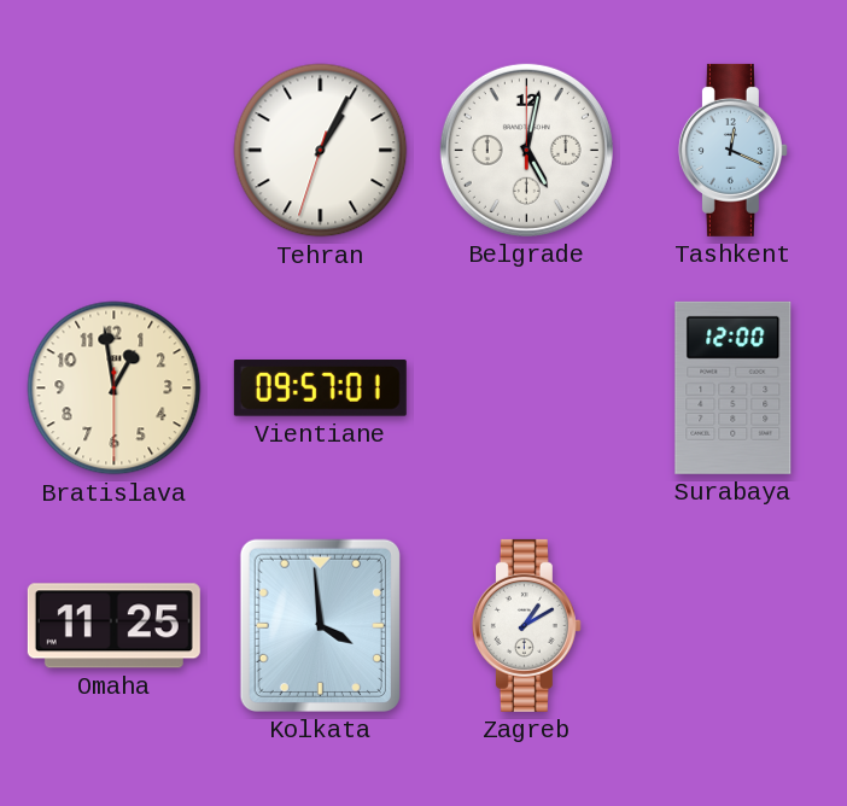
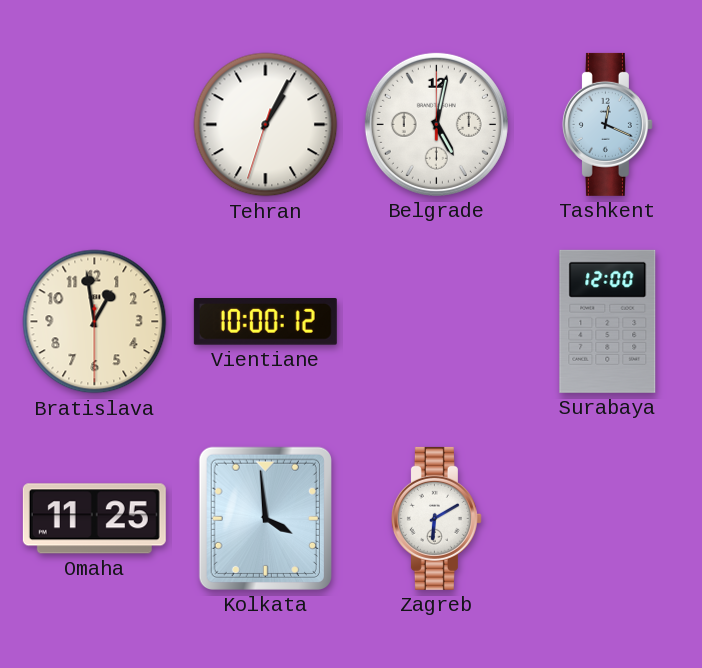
Vientiane: 09:57 -> 10:00
Zagreb: 1:10 -> 6:10
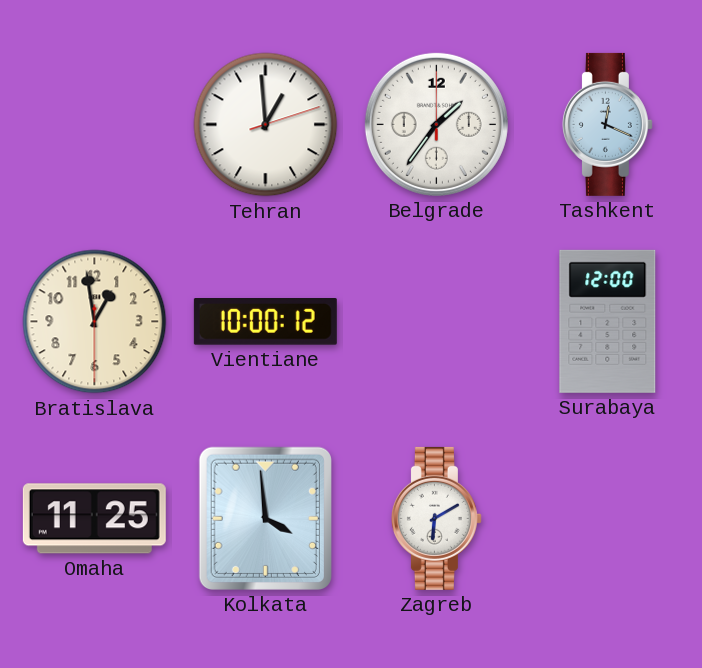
Tehran: 1:04 -> 12:59
Belgrade: 5:02 -> 1:36
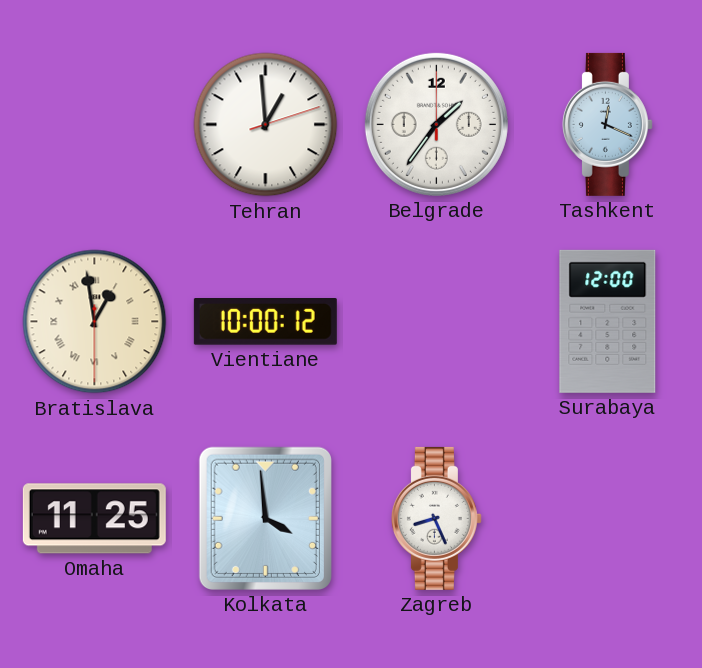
Bratislava numerals: Arabic -> Roman
Zagreb: 6:10 -> 8:26
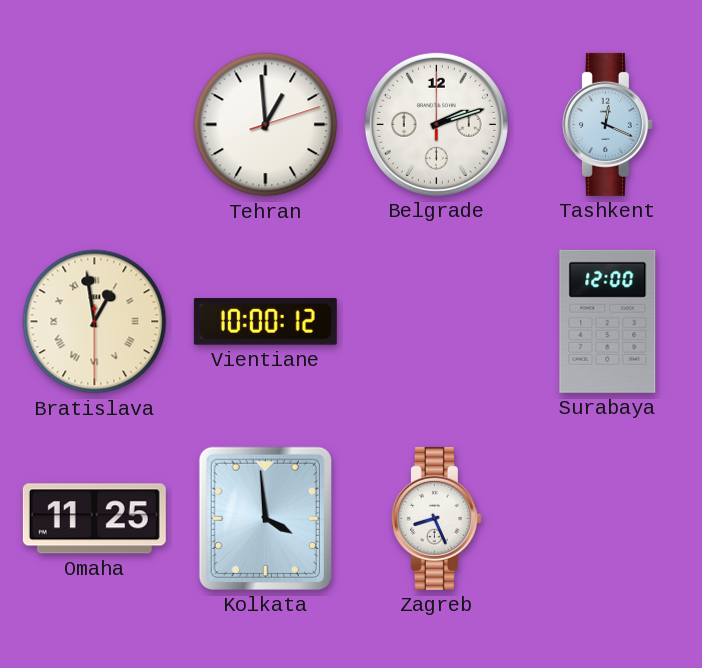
Belgrade: 1:36 -> 2:12
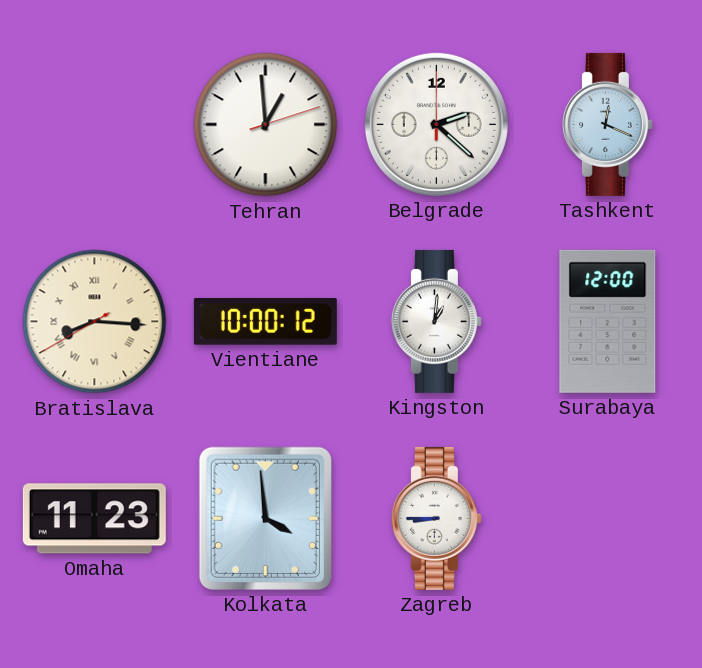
Belgrade: 2:12 -> 2:22
Bratislava: 12:58 -> 8:15
Kingston: none -> 1:01
Omaha: 11:25 -> 11:23
Zagreb: 8:26 -> 8:45
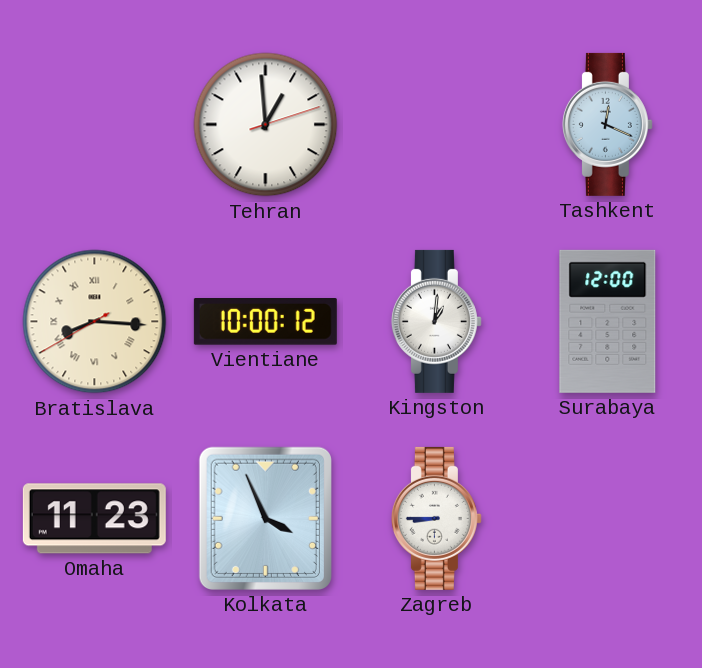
Belgrade: 2:22 -> none
Kolkata: 3:59 -> 3:56
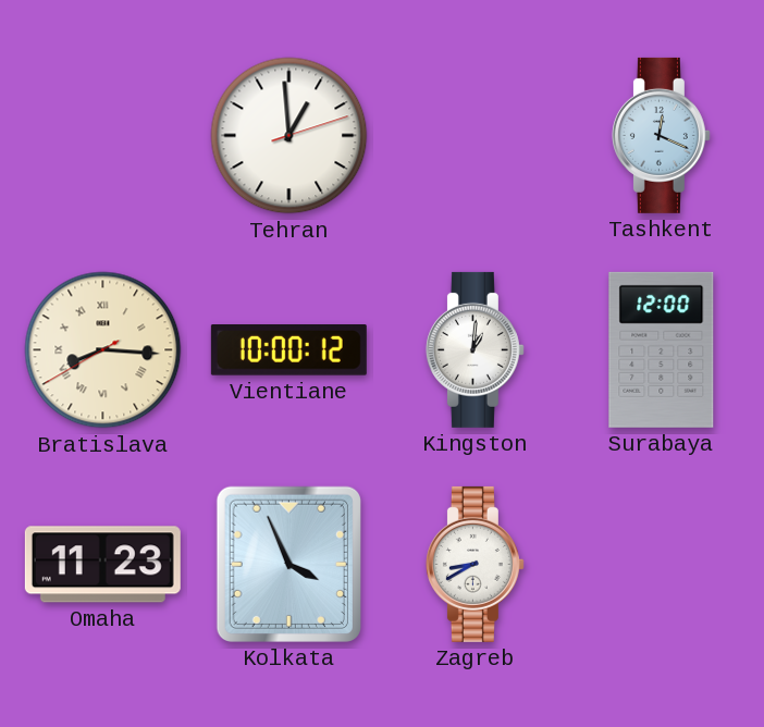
Zagreb: 8:45 -> 8:40
